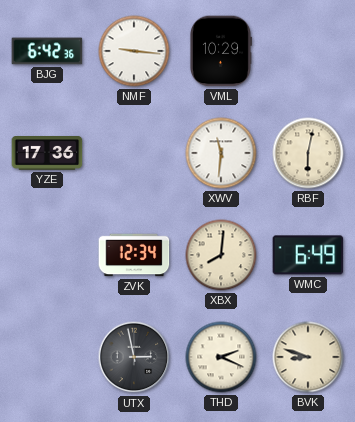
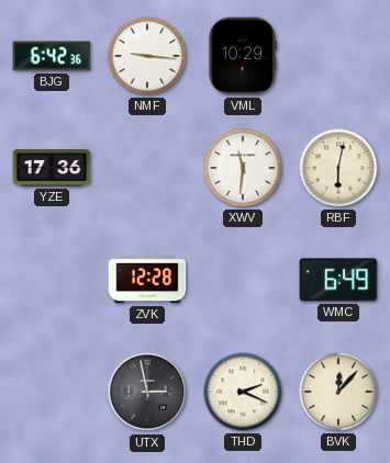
ZVK: 12:34 -> 12:28
XBX: 8:01 -> none
BVK: 8:48 -> 12:07
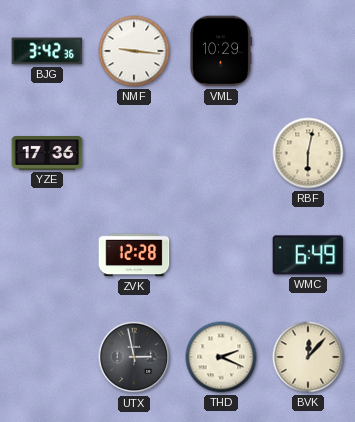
BJG: 6:42 -> 3:42
XWV: 11:31 -> none
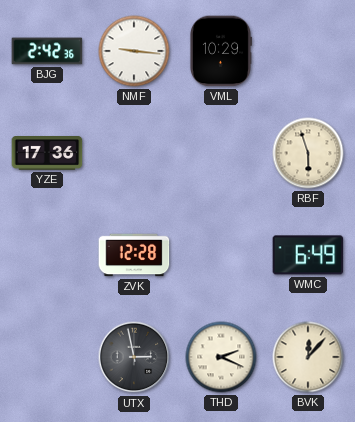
BJG: 3:42 -> 2:42
RBF: 6:02 -> 5:57
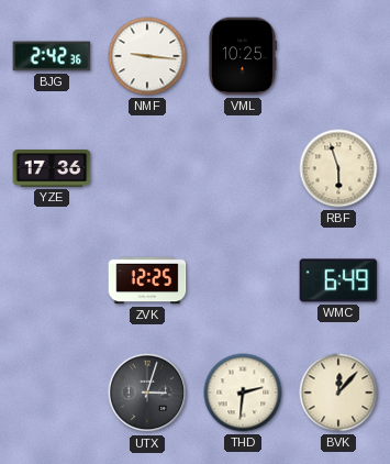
VML: 10:29 -> 10:25
ZVK: 12:28 -> 12:25
UTX: 2:58 -> 3:03
THD: 2:19 -> 2:31
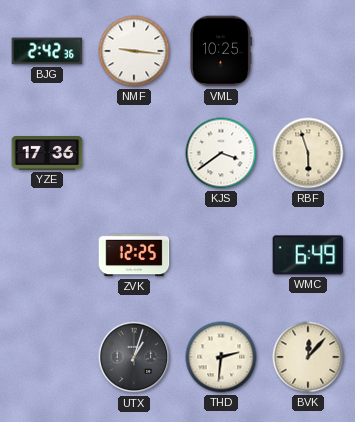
KJS: none -> 3:39
UTX: 3:03 -> 1:03
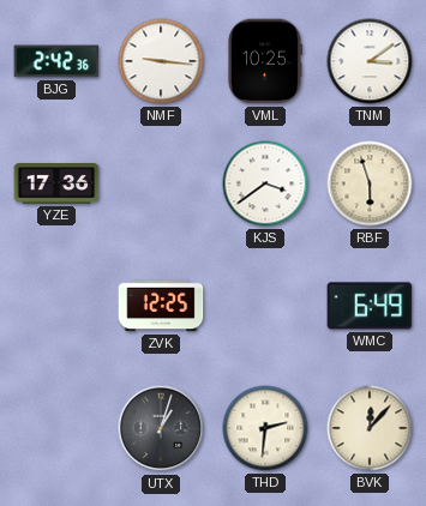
TNM: none -> 3:09
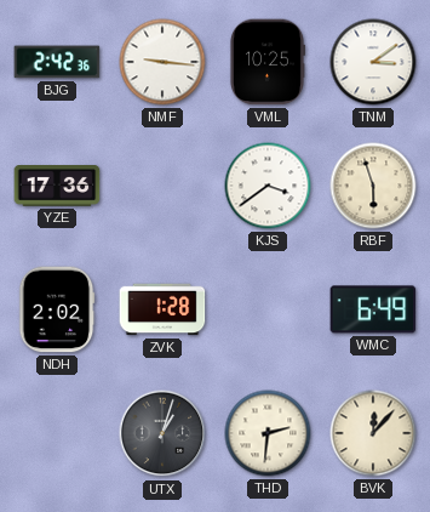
NDH: none -> 2:02
ZVK: 12:25 -> 1:28
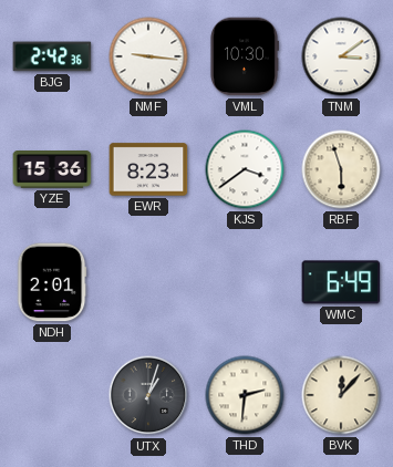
VML: 10:25 -> 10:30
YZE: 17:36 -> 15:36
EWR: none -> 8:23
NDH: 2:02 -> 2:01
ZVK: 1:28 -> none
